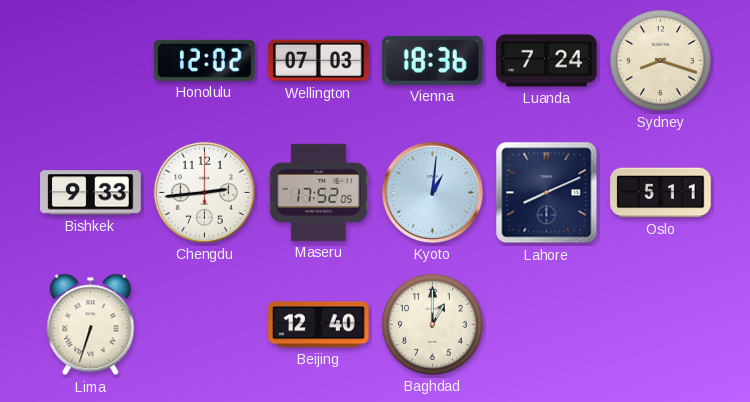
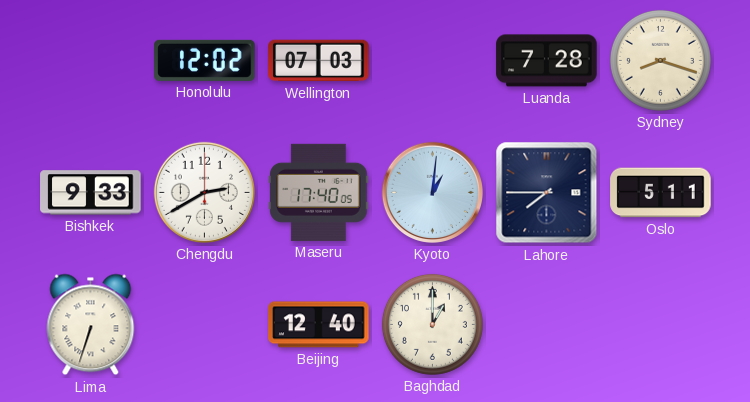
Vienna: 18:36 -> none
Luanda: 7:24 -> 7:28
Chengdu: 2:44 -> 2:40
Maseru: 17:52 -> 17:40
Lahore: 8:11 -> 7:45
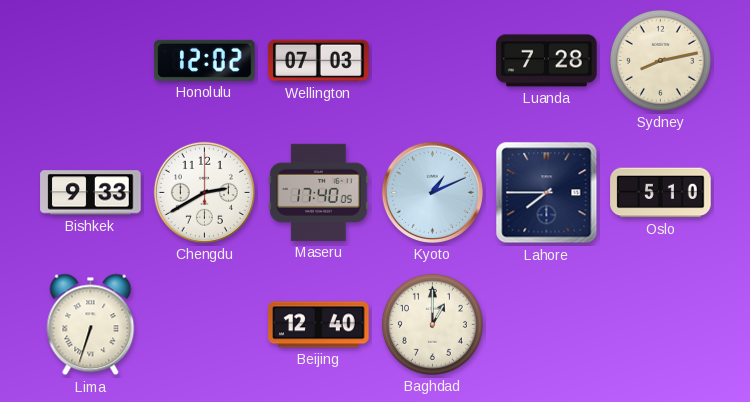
Sydney: 8:18 -> 8:13
Kyoto: 1:01 -> 1:11
Oslo: 5:11 -> 5:10
